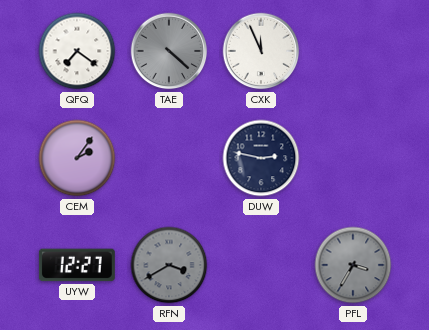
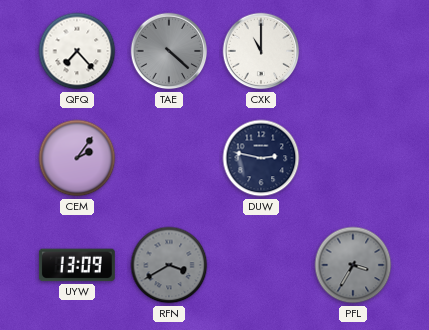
QFQ: 7:21 -> 7:23
CXK: 11:56 -> 11:00
UYW: 12:27 -> 13:09
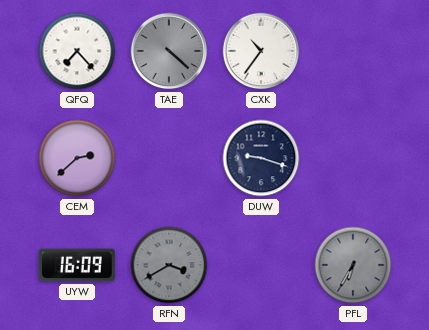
CXK: 11:00 -> 10:36
CEM: 2:06 -> 2:38
DUW: 2:47 -> 9:18
UYW: 13:09 -> 16:09
PFL: 3:35 -> 6:35
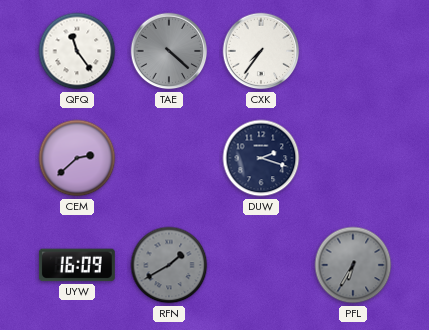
QFQ: 7:23 -> 11:24
CXK: 10:36 -> 7:36
DUW: 9:18 -> 2:18
RFN: 3:40 -> 1:40
